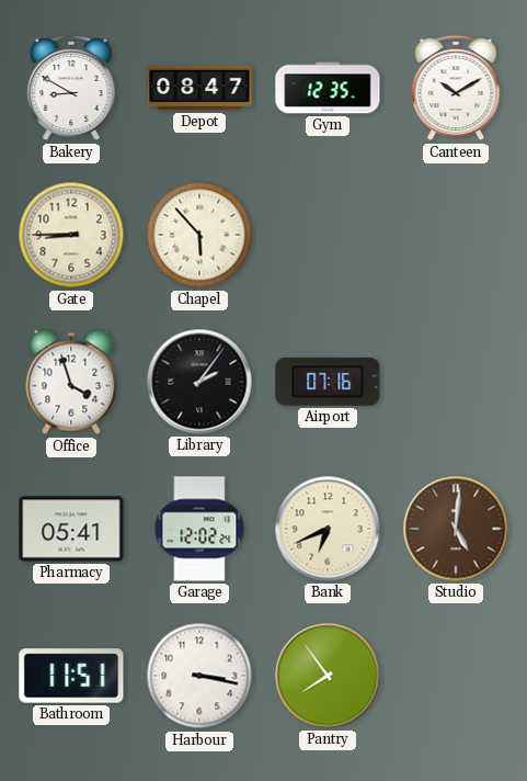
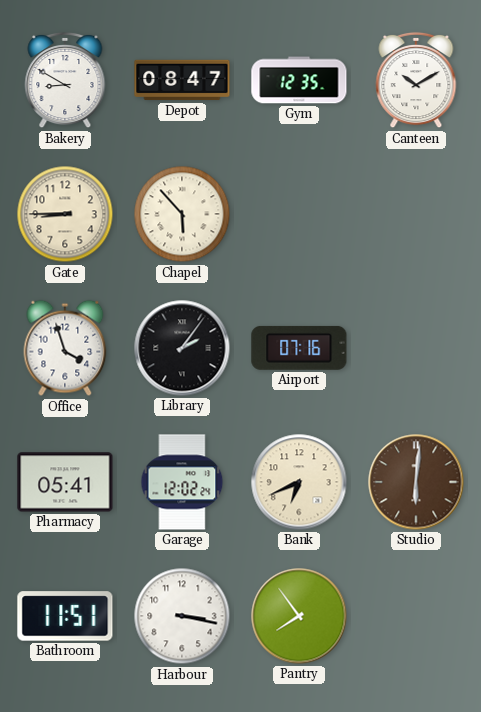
Studio: 5:01 -> 6:01
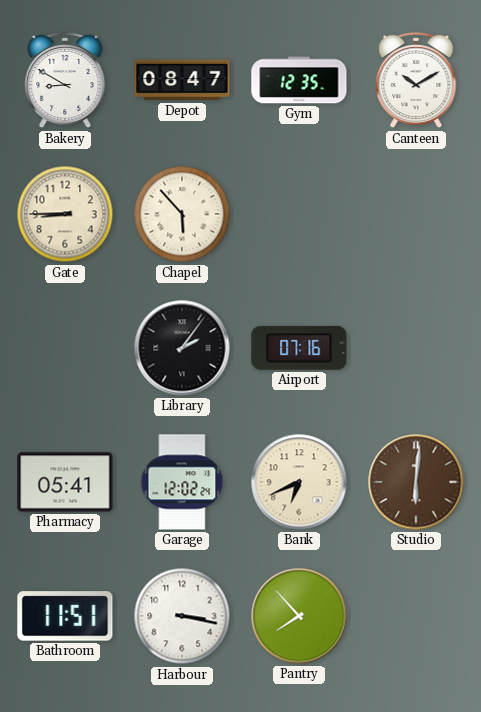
Office: 3:57 -> none
Pantry: 7:54 -> 7:53
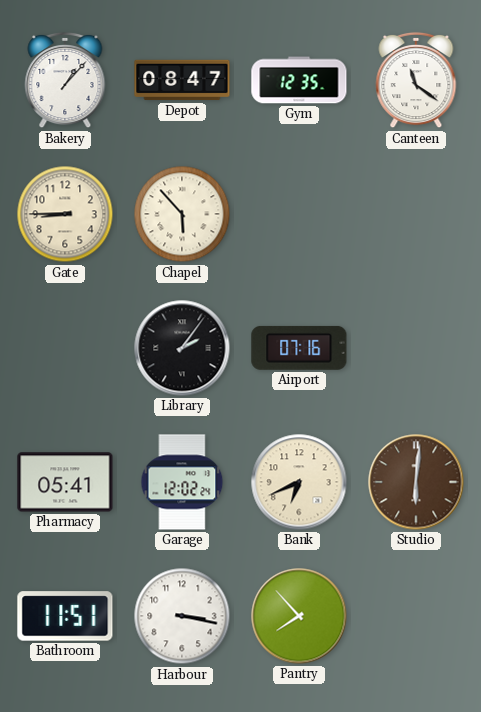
Bakery: 8:50 -> 1:07
Canteen: 10:10 -> 11:21
